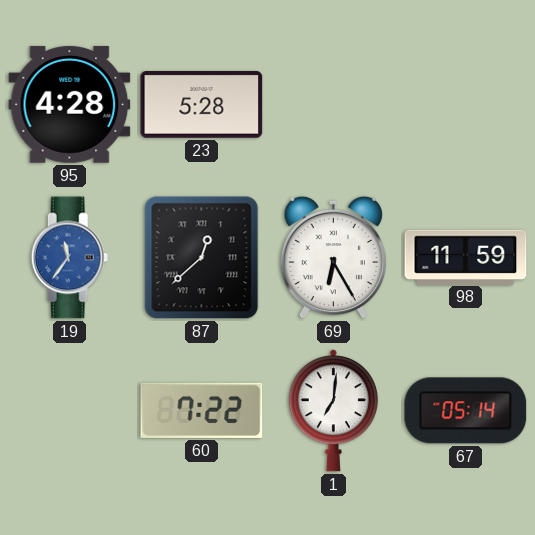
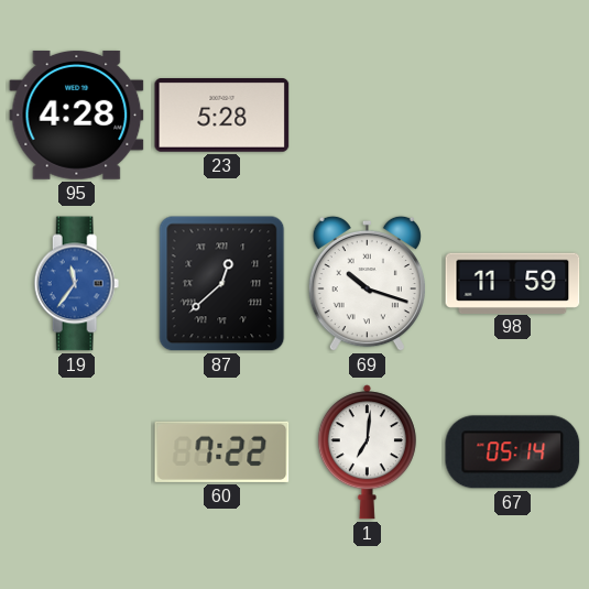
69: 6:25 -> 10:18
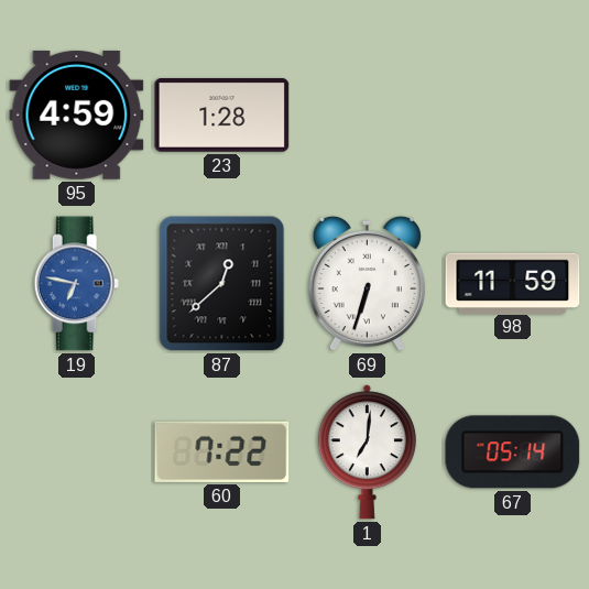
95: 4:28 -> 4:59
23: 5:28 -> 1:28
19: 11:36 -> 6:47
69: 10:18 -> 6:33
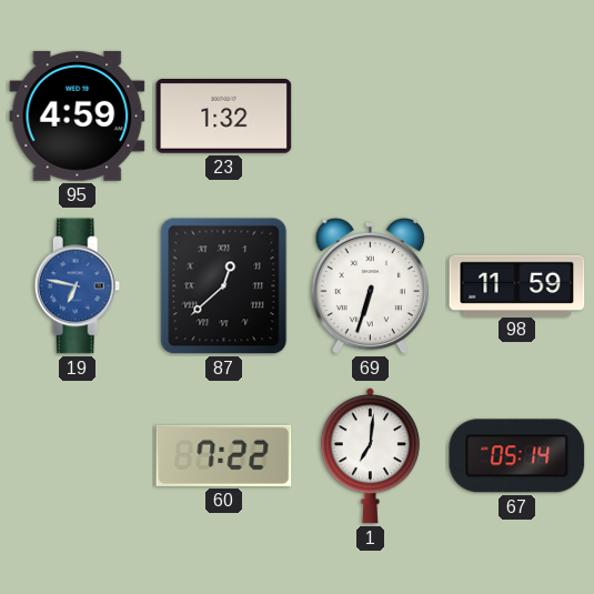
23: 1:28 -> 1:32
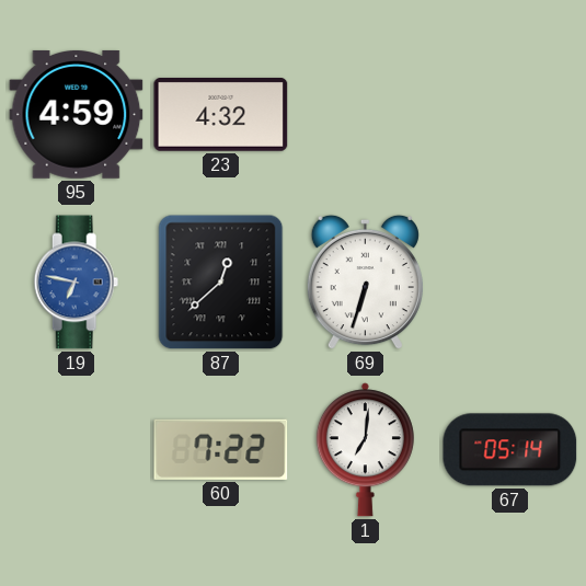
23: 1:32 -> 4:32
98: 11:59 -> none
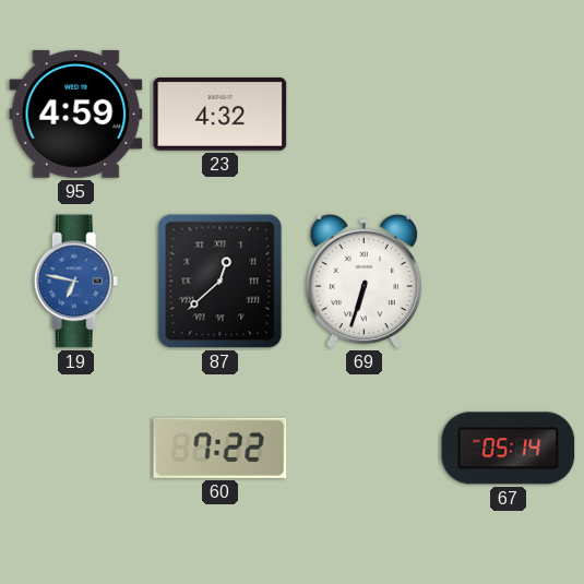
1: 7:01 -> none
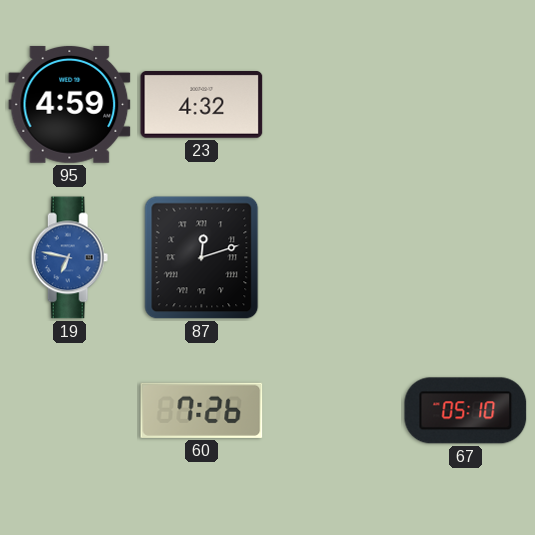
87: 12:38 -> 12:12
69: 6:33 -> none
60: 7:22 -> 7:26
67: 05:14 -> 05:10
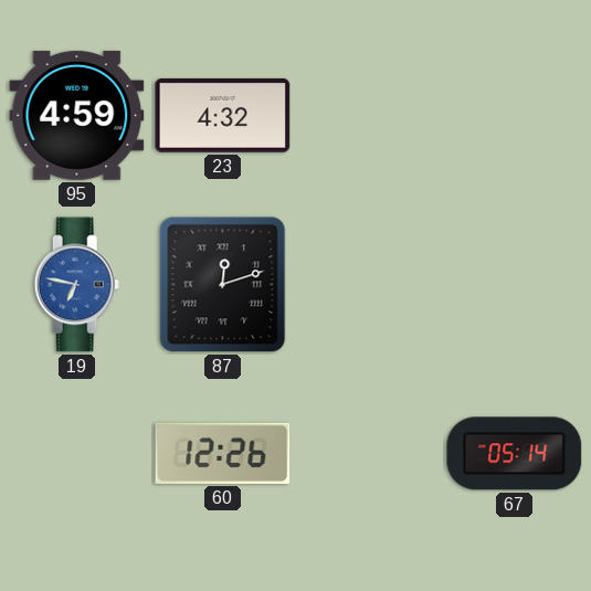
60: 7:26 -> 12:26
67: 05:10 -> 05:14
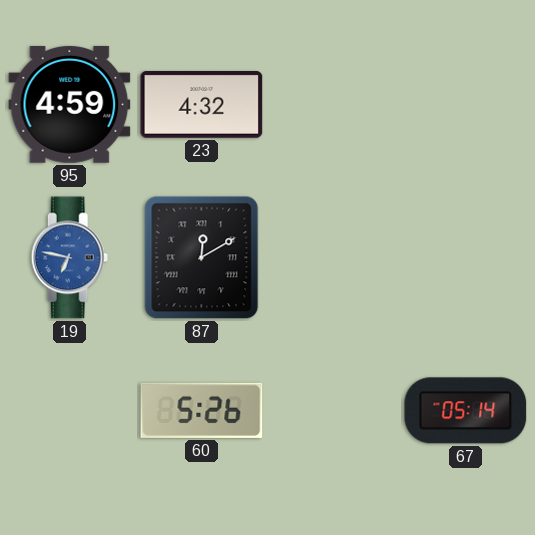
87: 12:12 -> 12:10
60: 12:26 -> 5:26
